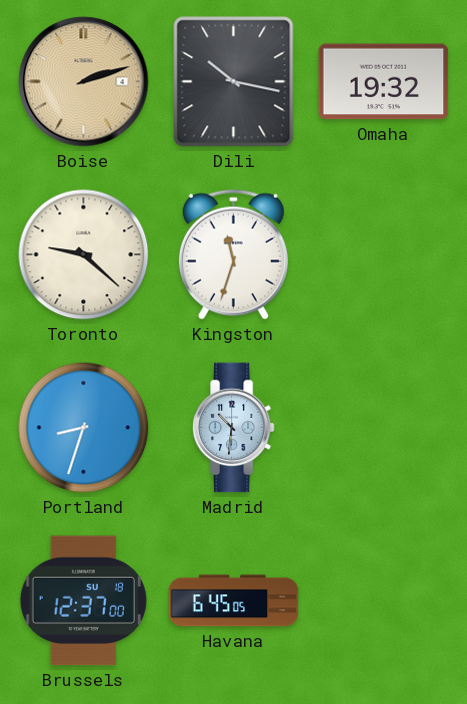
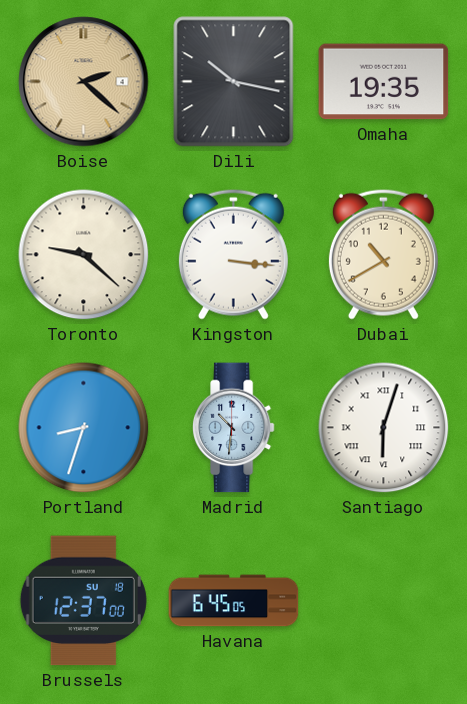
Boise: 2:12 -> 2:22
Omaha: 19:32 -> 19:35
Kingston: 11:33 -> 3:16
Dubai: none -> 10:40
Santiago: none -> 6:03
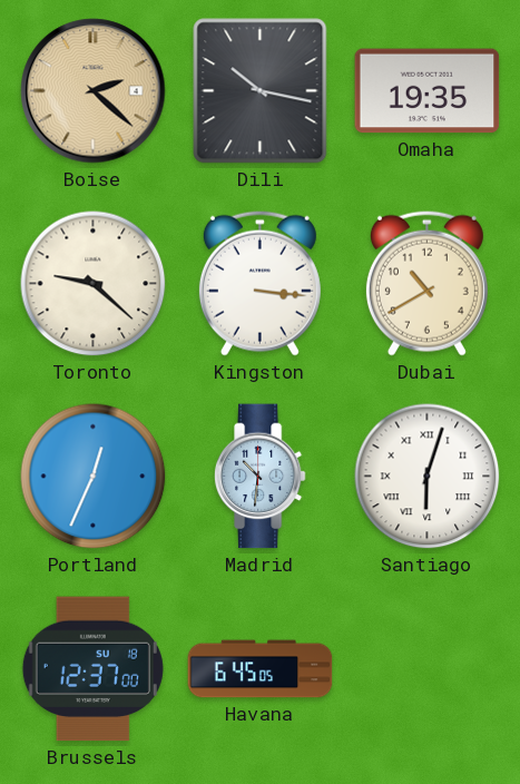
Portland: 8:33 -> 12:34
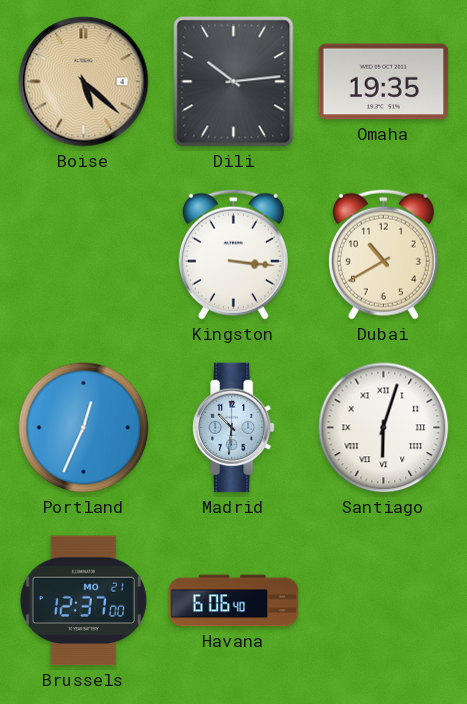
Boise: 2:22 -> 5:22
Dili: 10:17 -> 10:14
Toronto: 9:22 -> none
Brussels date: SU 18 -> MO 21
Havana: 6:45 -> 6:06
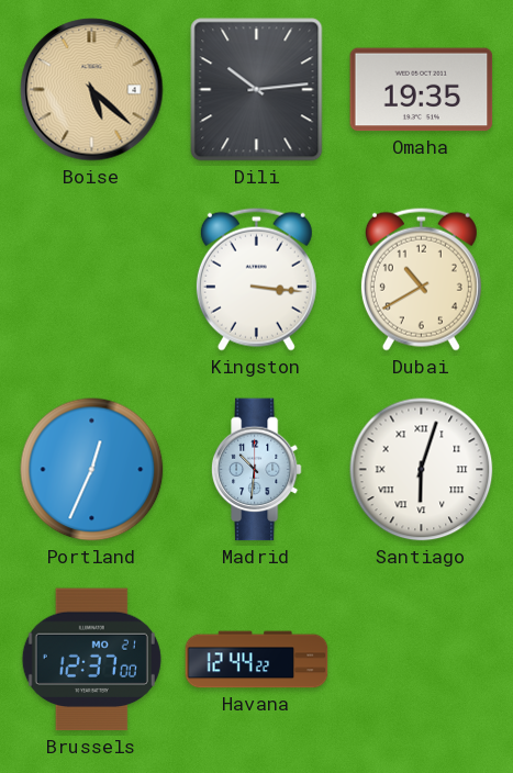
Havana: 6:06 -> 12:44
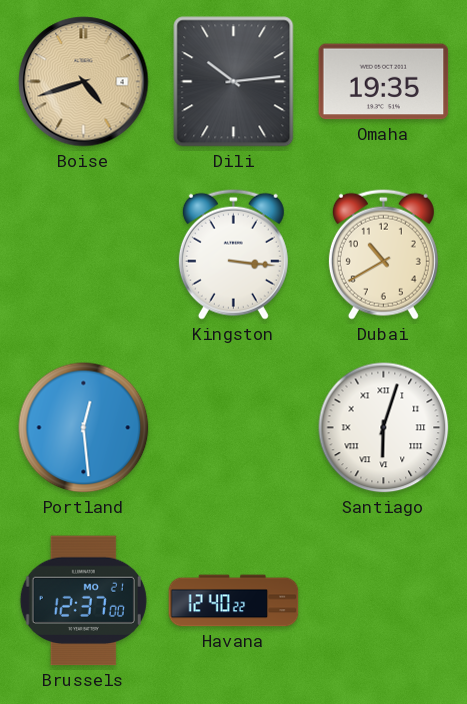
Boise: 5:22 -> 4:42
Portland: 12:34 -> 12:29
Madrid: 10:31 -> none
Havana: 12:44 -> 12:40
